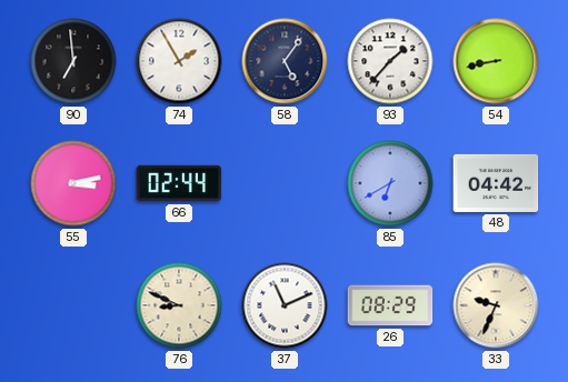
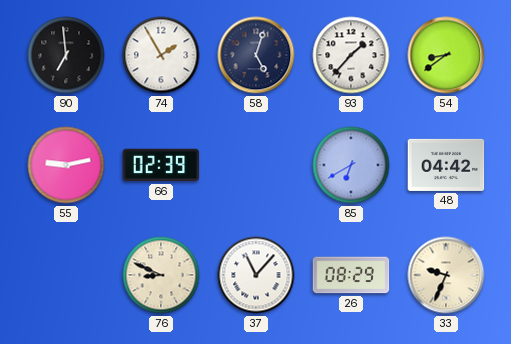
58: 5:06 -> 5:03
54: 8:43 -> 8:39
55: 3:13 -> 9:13
66: 02:44 -> 02:39
37: 11:11 -> 11:07
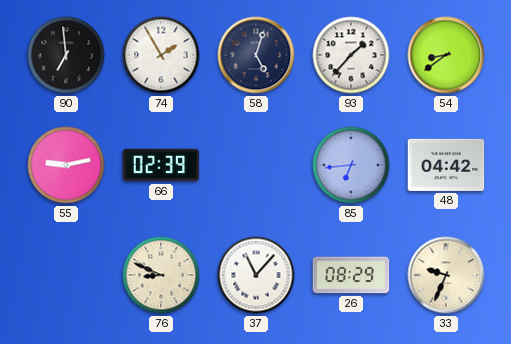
85: 6:40 -> 6:44
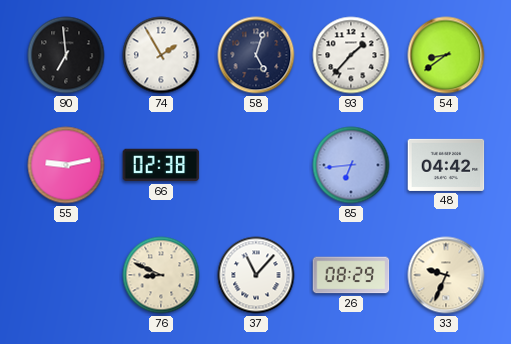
66: 02:39 -> 02:38
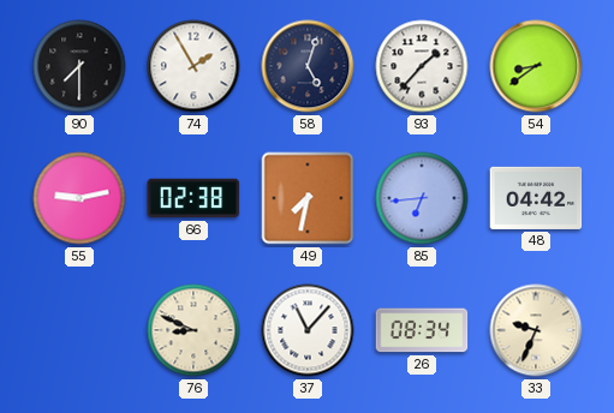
90: 6:59 -> 7:30
49: none -> 7:32
26: 08:29 -> 08:34
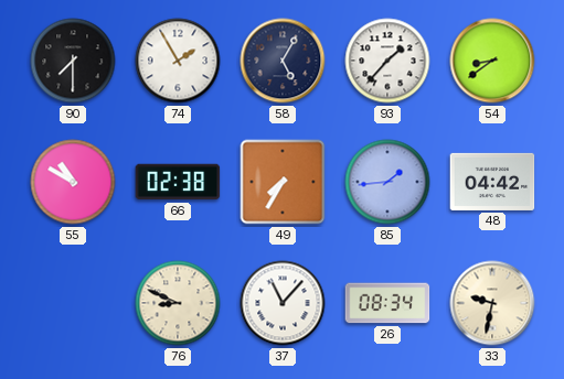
58: 5:03 -> 5:05
55: 9:13 -> 10:50
49: 7:32 -> 7:35
85: 6:44 -> 1:44
33: 9:34 -> 9:32
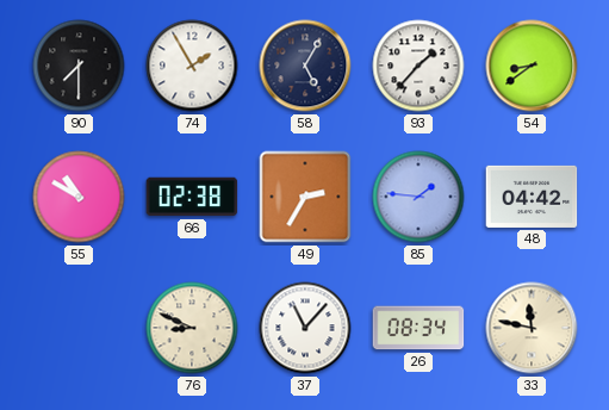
49: 7:35 -> 2:35
85: 1:44 -> 1:46
33: 9:32 -> 11:47
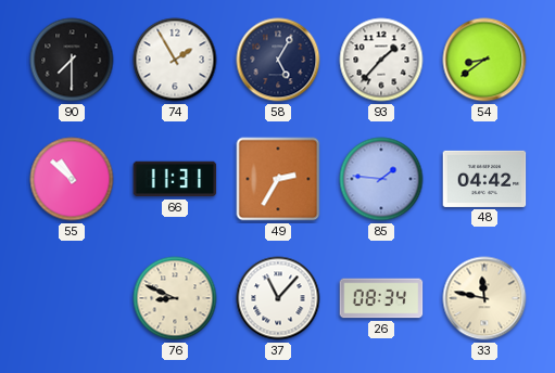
55: 10:50 -> 10:52
66: 02:38 -> 11:31
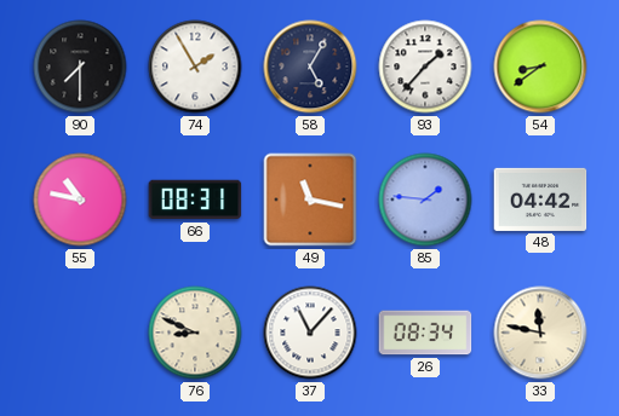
55: 10:52 -> 10:47
66: 11:31 -> 08:31
49: 2:35 -> 11:17
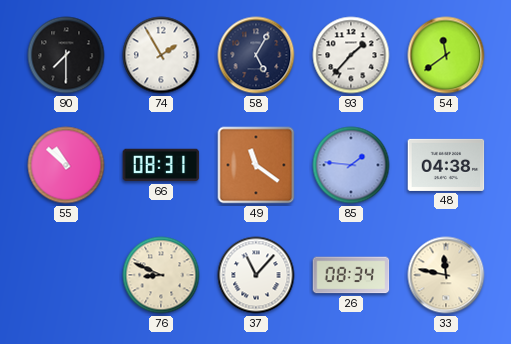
54: 8:39 -> 11:39
55: 10:47 -> 10:52
49: 11:17 -> 11:21
48: 04:42 -> 04:38
